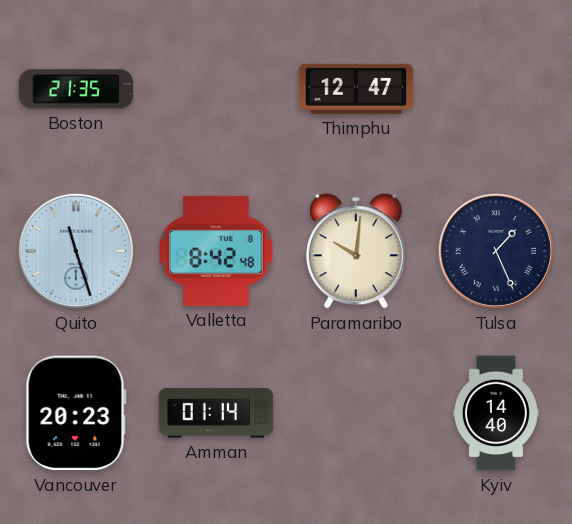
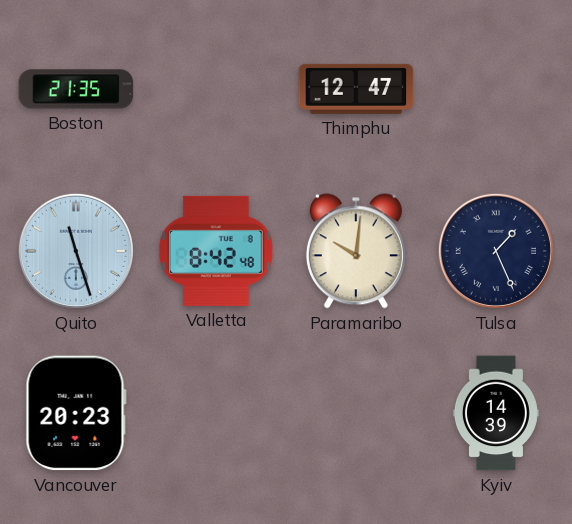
Amman: 01:14 -> none
Kyiv: 14:40 -> 14:39
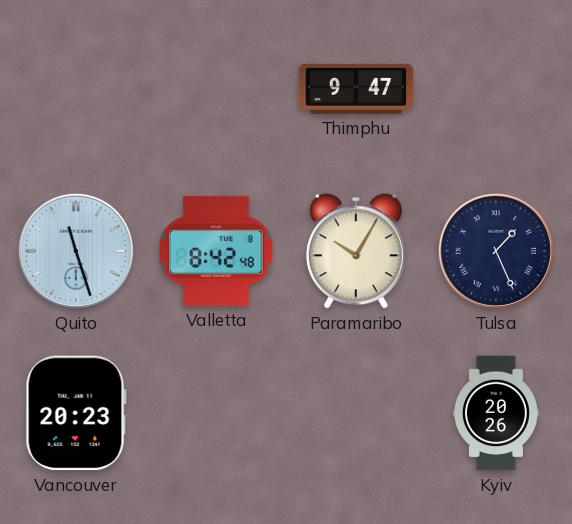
Boston: 21:35 -> none
Thimphu: 12:47 -> 9:47
Paramaribo: 10:01 -> 10:05
Kyiv: 14:39 -> 20:26
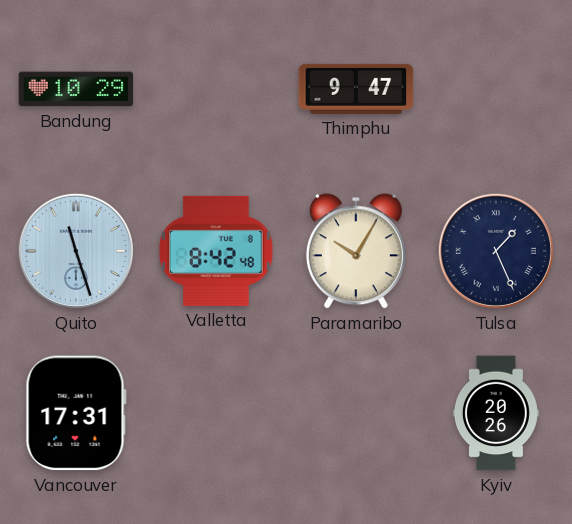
Bandung: none -> 10:29
Vancouver: 20:23 -> 17:31
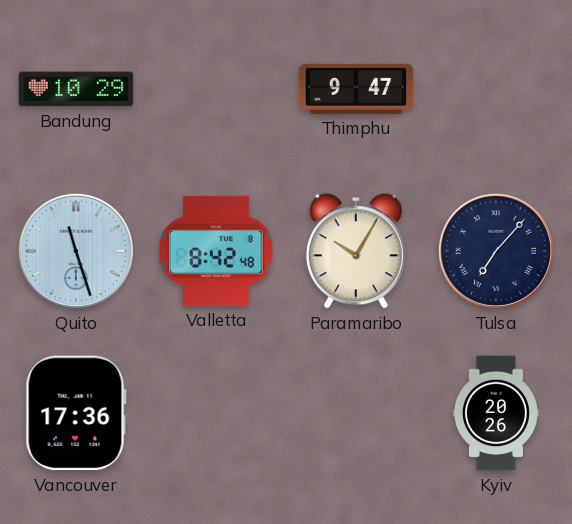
Tulsa: 1:26 -> 7:07
Vancouver: 17:31 -> 17:36
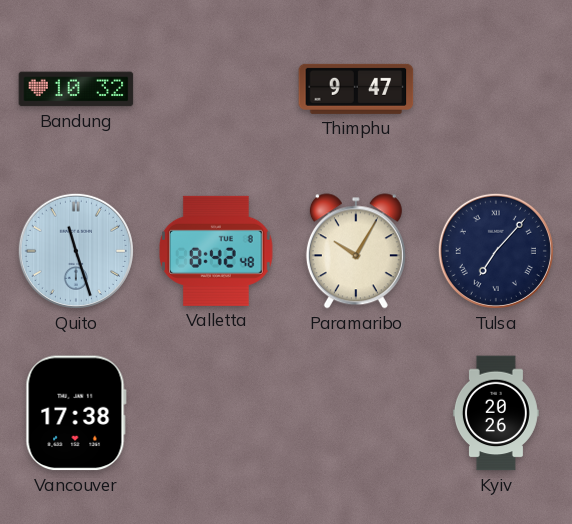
Bandung: 10:29 -> 10:32
Vancouver: 17:36 -> 17:38
